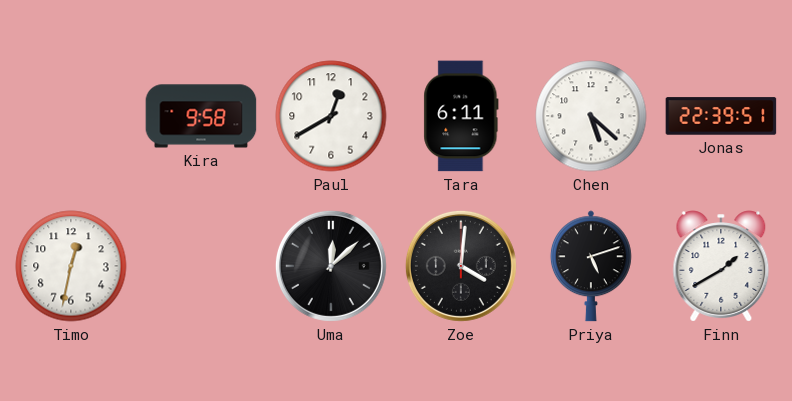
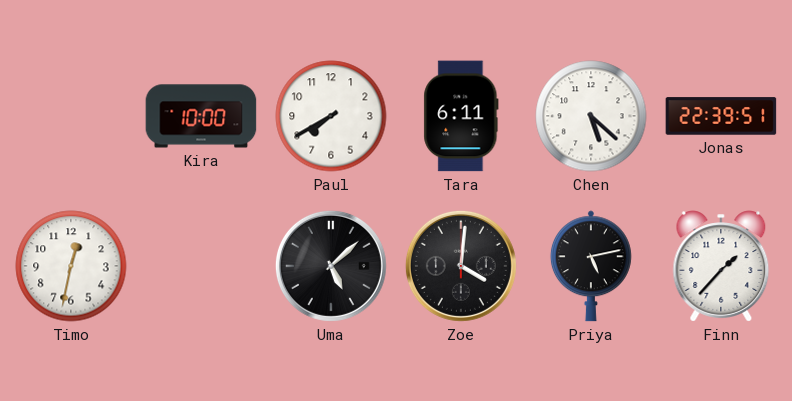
Kira: 9:58 -> 10:00
Paul: 12:40 -> 7:40
Uma: 12:08 -> 5:08
Priya: 5:12 -> 5:13
Finn: 1:40 -> 1:37
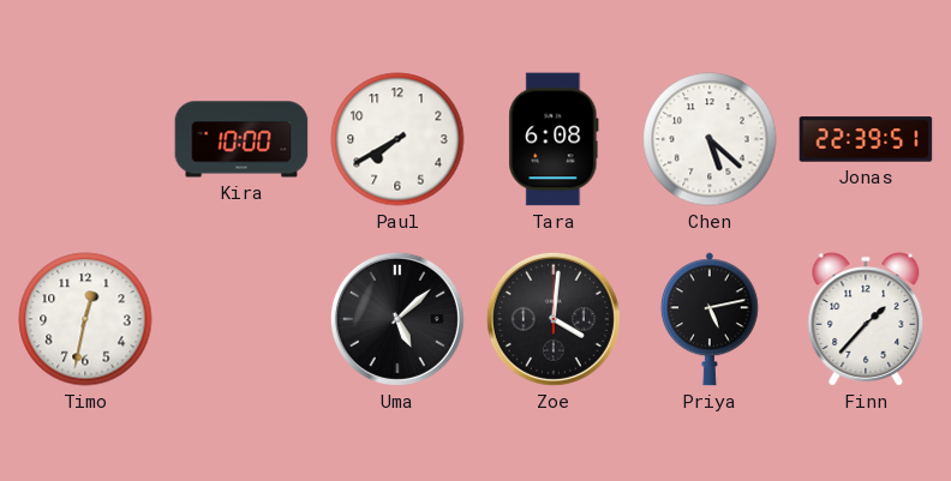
Tara: 6:11 -> 6:08
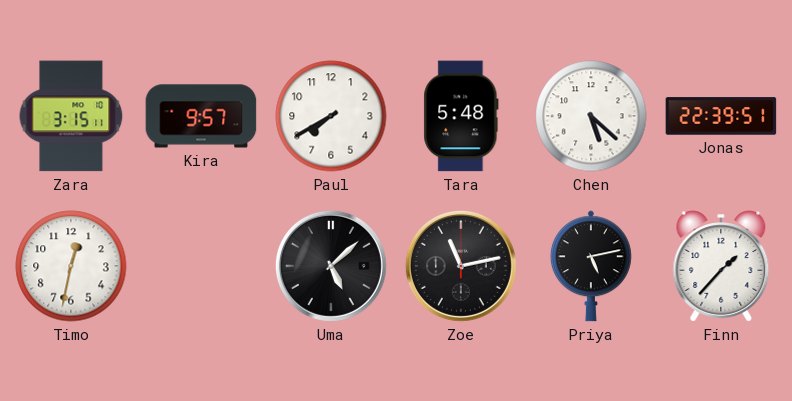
Zara: none -> 3:15
Kira: 10:00 -> 9:57
Tara: 6:08 -> 5:48
Zoe: 4:01 -> 11:13
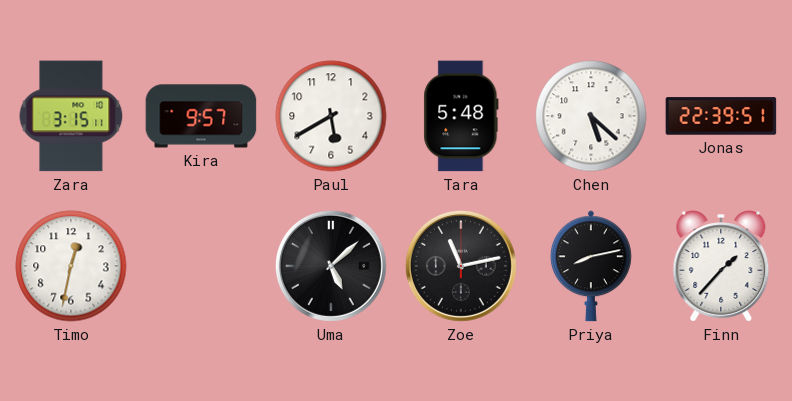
Paul: 7:40 -> 5:40
Priya: 5:13 -> 8:13
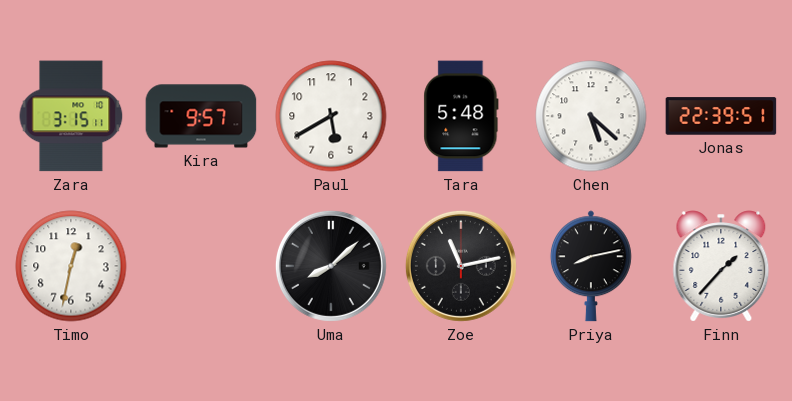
Uma: 5:08 -> 8:08
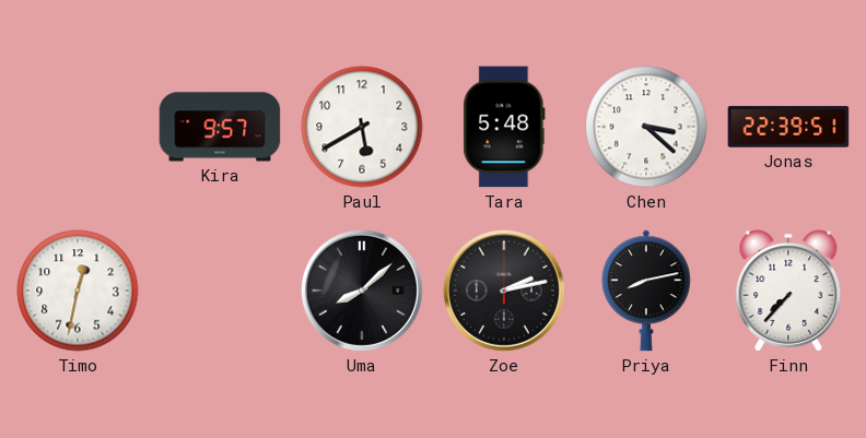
Zara: 3:15 -> none
Chen: 5:22 -> 3:22
Zoe: 11:13 -> 2:13
Finn: 1:37 -> 7:37
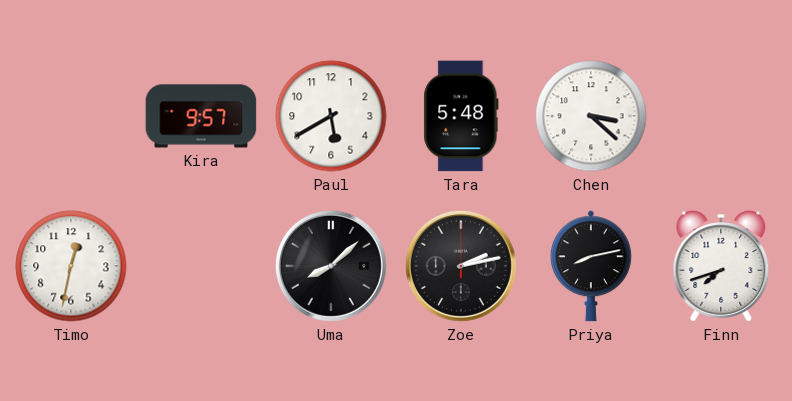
Jonas: 22:39 -> none
Finn: 7:37 -> 7:42
